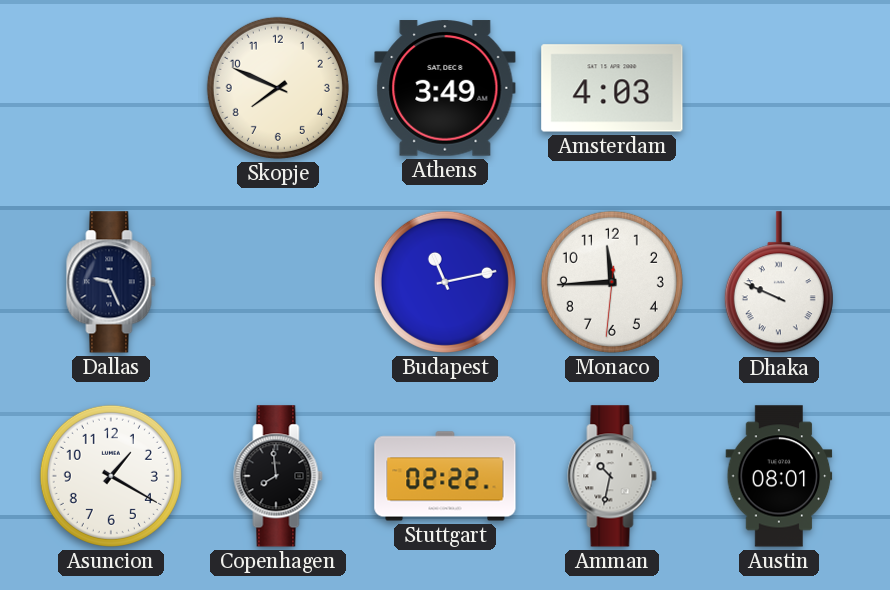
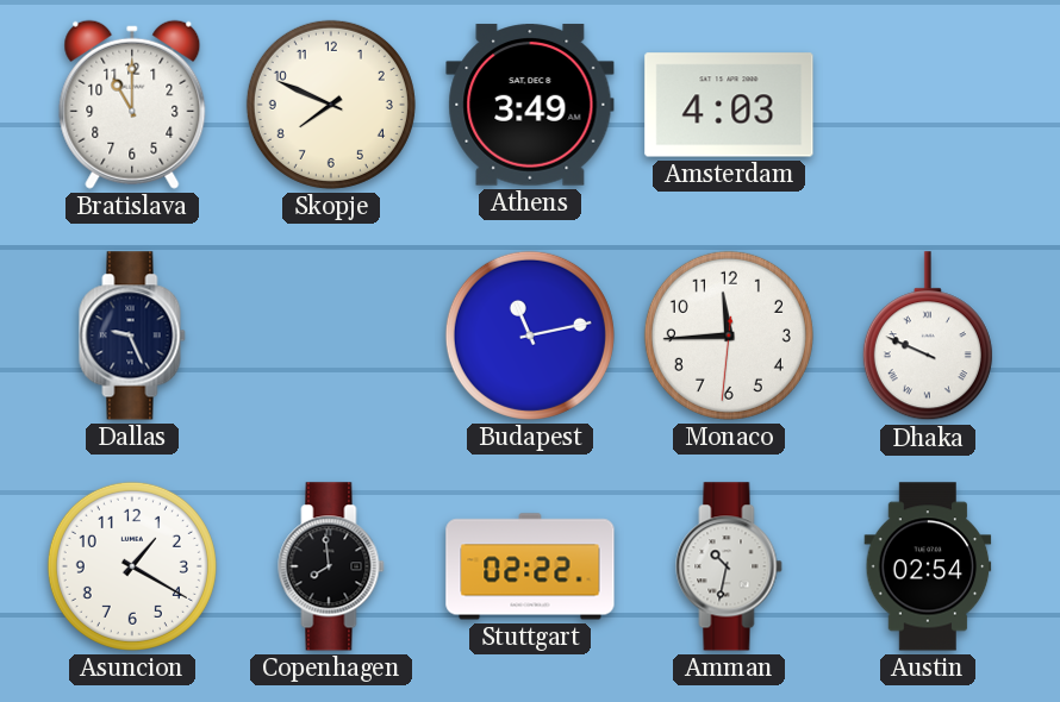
Bratislava: none -> 11:00
Austin: 08:01 -> 02:54
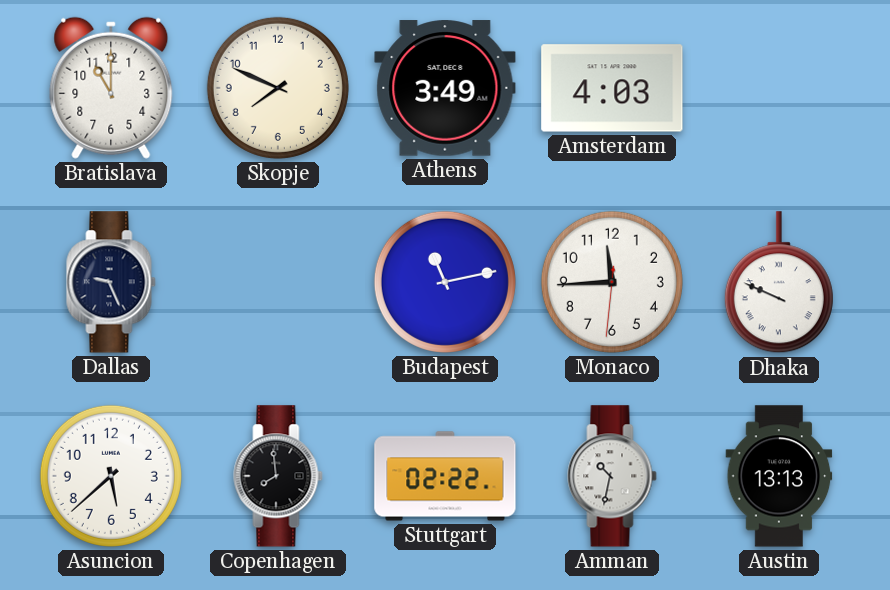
Asuncion: 1:20 -> 5:38
Austin: 02:54 -> 13:13
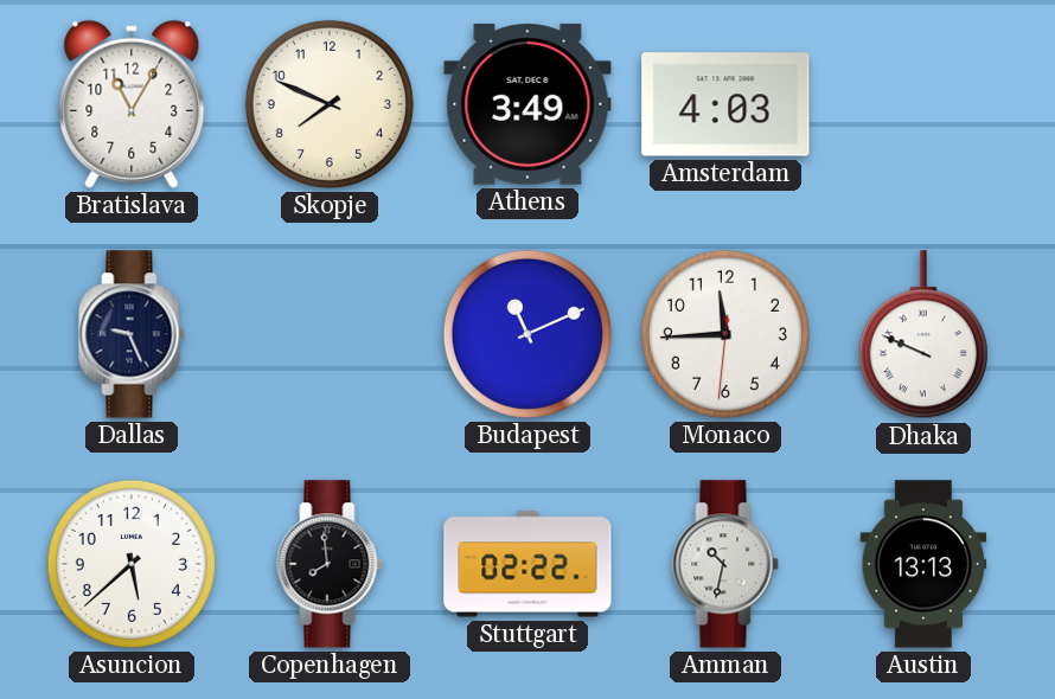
Bratislava: 11:00 -> 11:05
Budapest: 11:13 -> 11:11
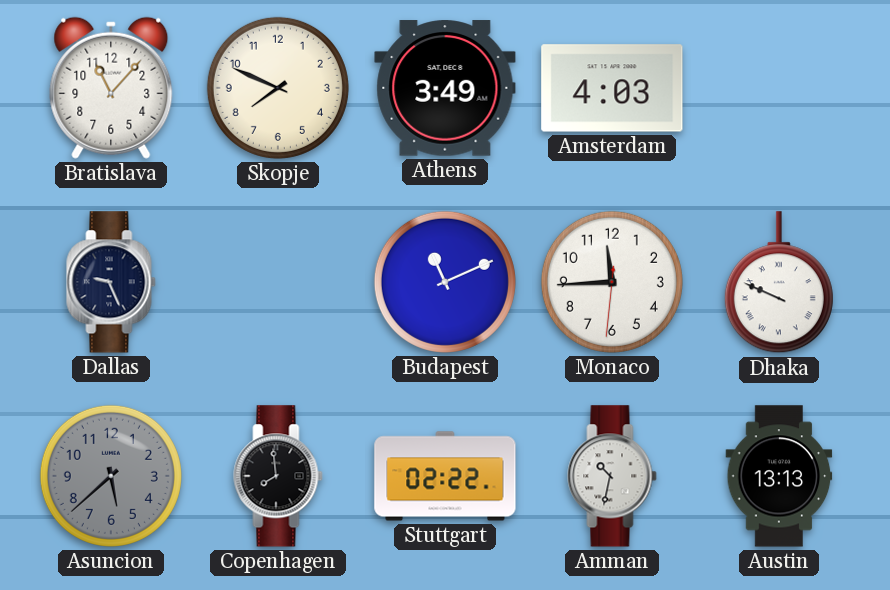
Bratislava: 11:05 -> 11:07
Asuncion dial: white -> grey
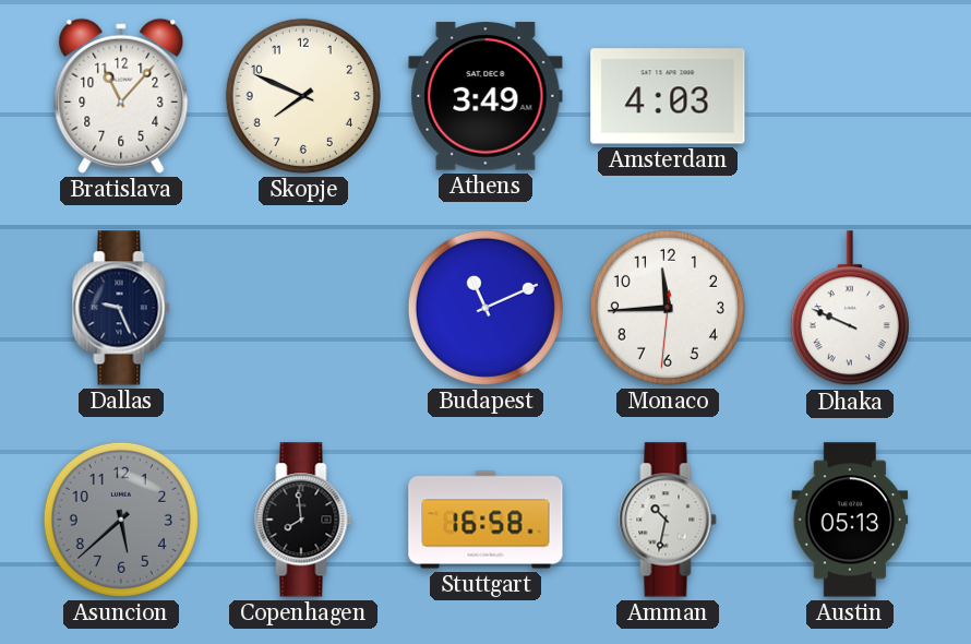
Stuttgart: 02:22 -> 16:58
Austin: 13:13 -> 05:13
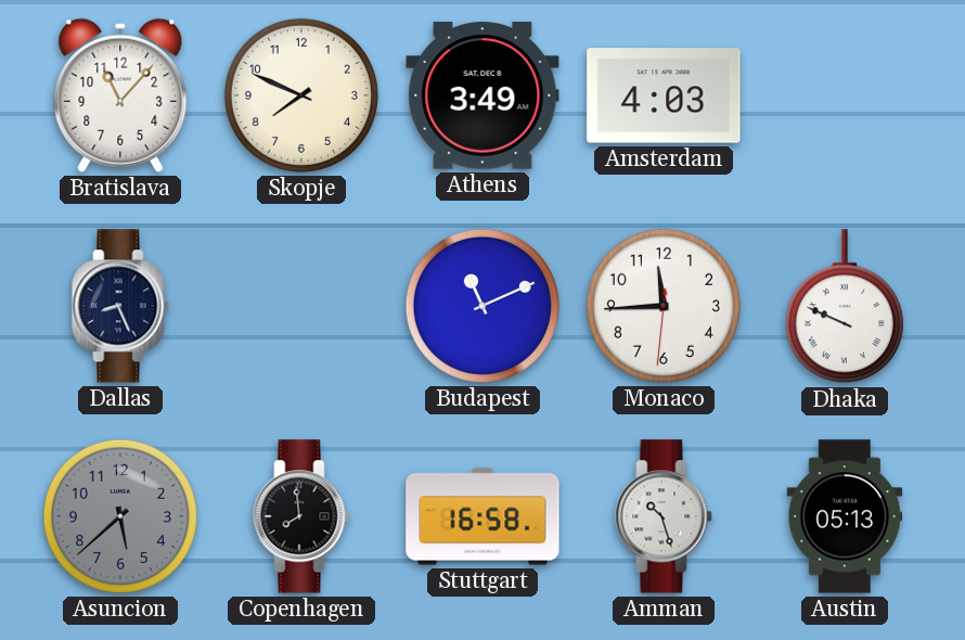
Dallas: 9:26 -> 8:26
Amman: 10:32 -> 10:27
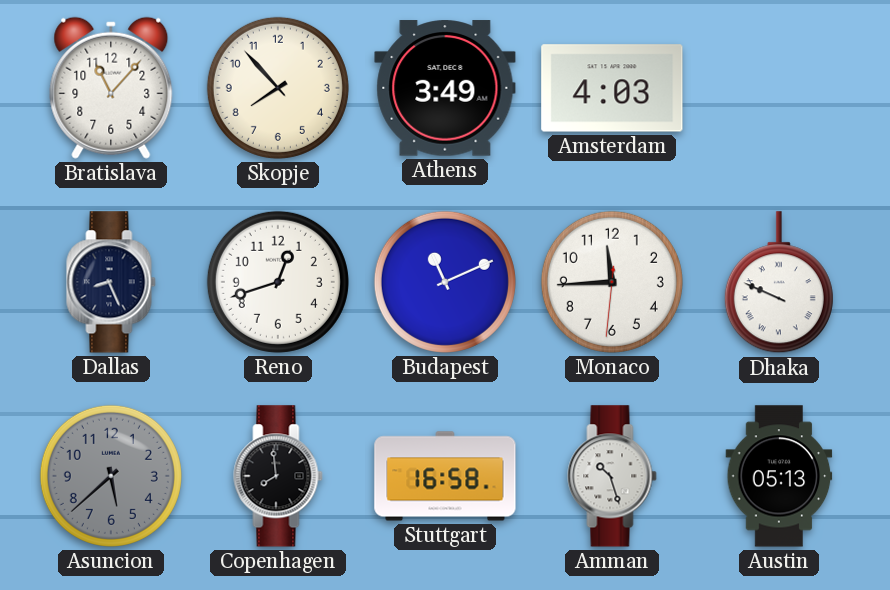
Skopje: 7:49 -> 7:53
Reno: none -> 12:42
